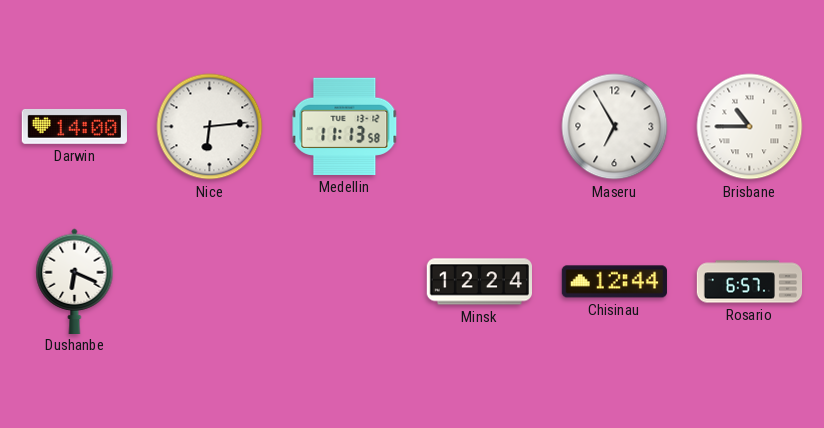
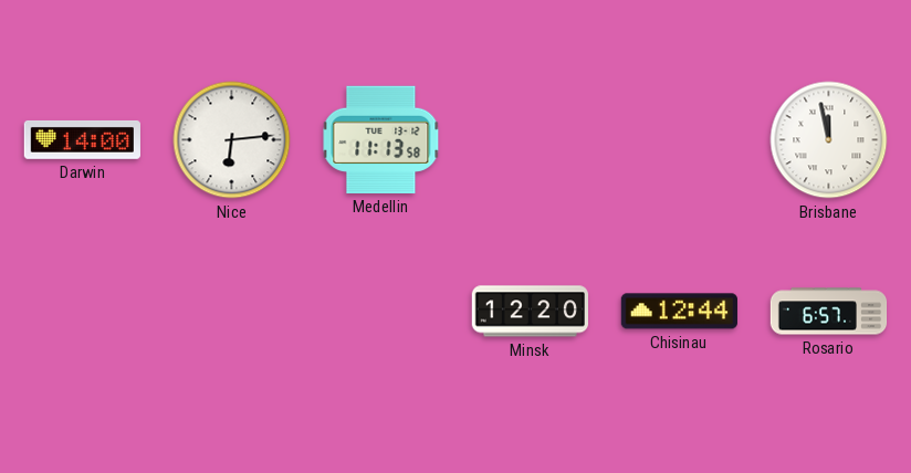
Maseru: 6:55 -> none
Brisbane: 10:45 -> 11:58
Dushanbe: 6:19 -> none
Minsk: 12:24 -> 12:20
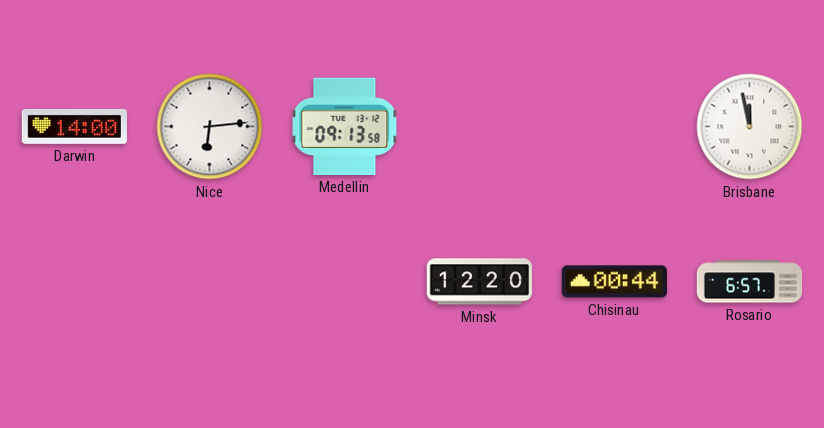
Medellin: 11:13 -> 09:13
Chisinau: 12:44 -> 00:44
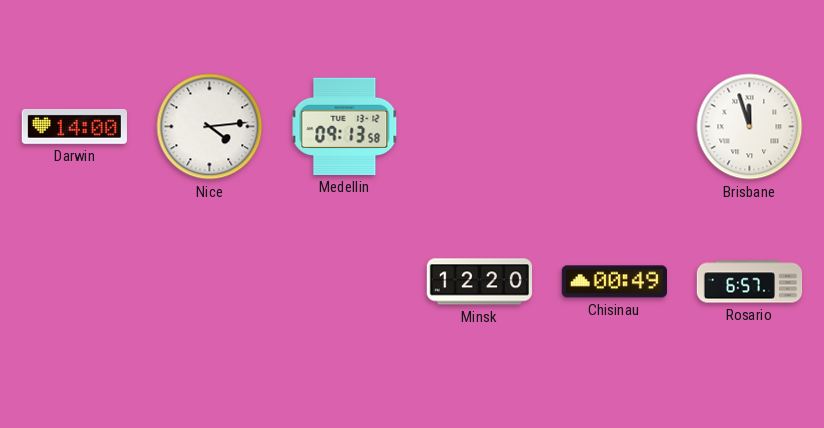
Nice: 6:14 -> 4:14
Brisbane: 11:58 -> 11:57
Chisinau: 00:44 -> 00:49
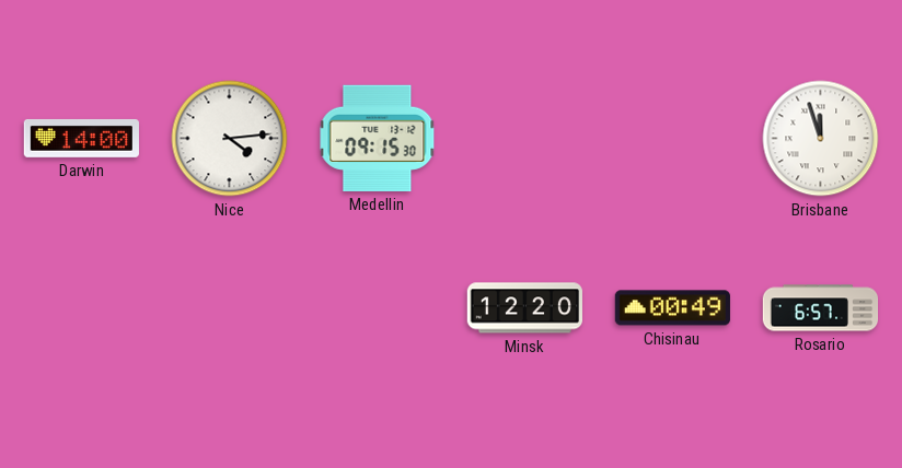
Medellin: 09:13 -> 09:15
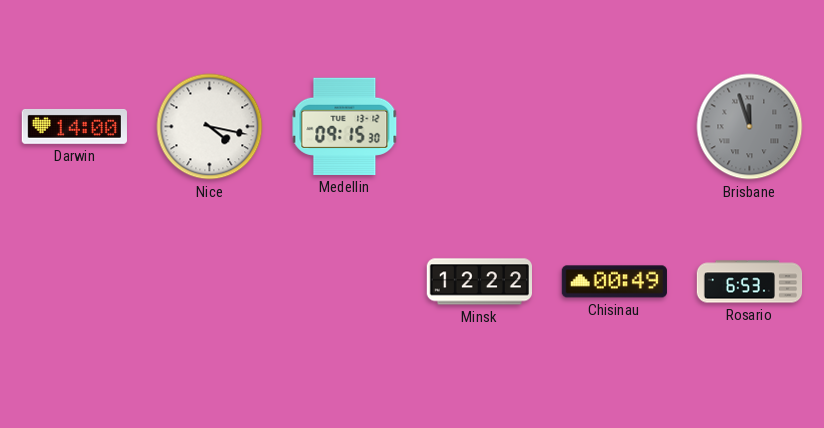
Nice: 4:14 -> 4:17
Brisbane dial: white -> grey
Minsk: 12:20 -> 12:22
Rosario: 6:57 -> 6:53
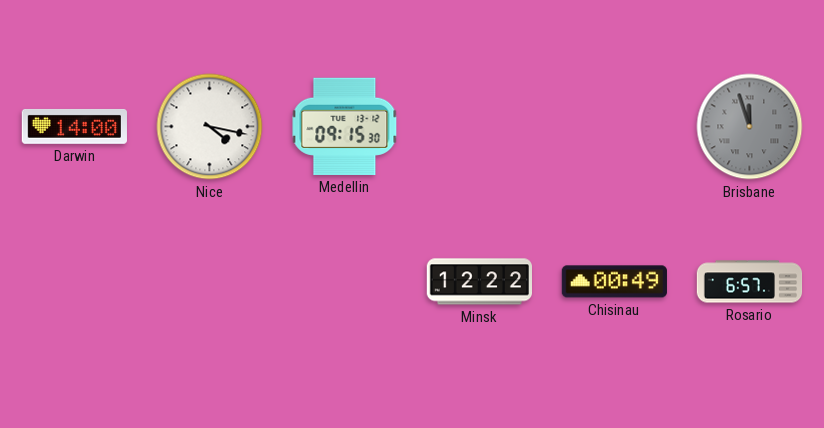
Rosario: 6:53 -> 6:57
